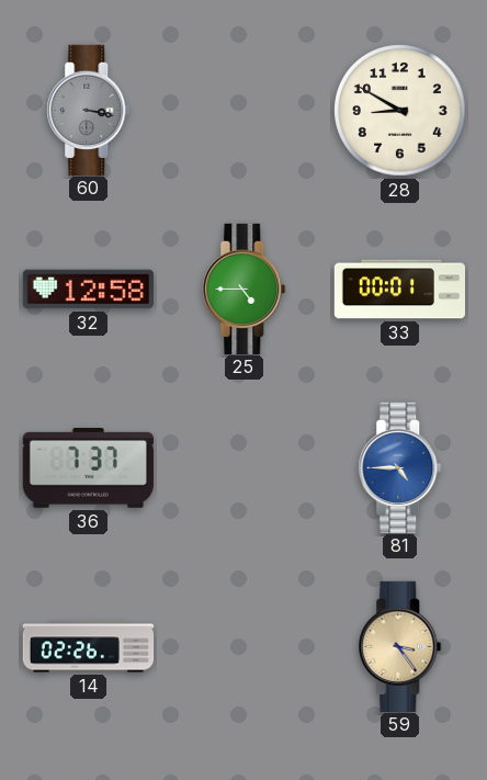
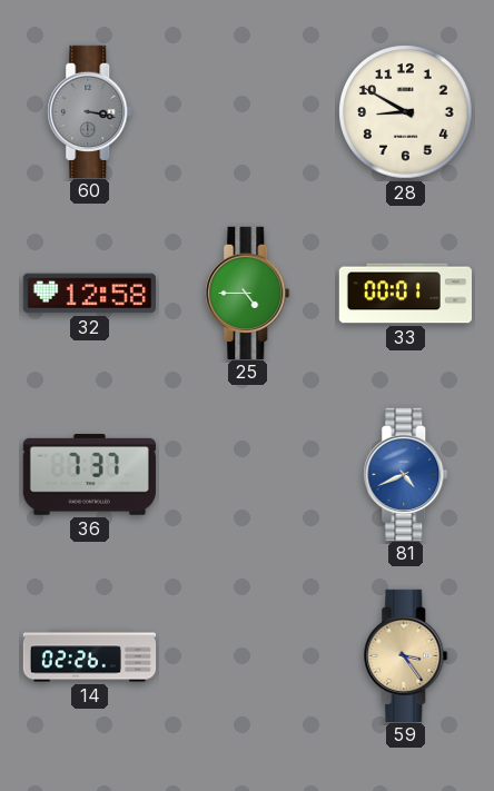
81: 4:45 -> 4:41
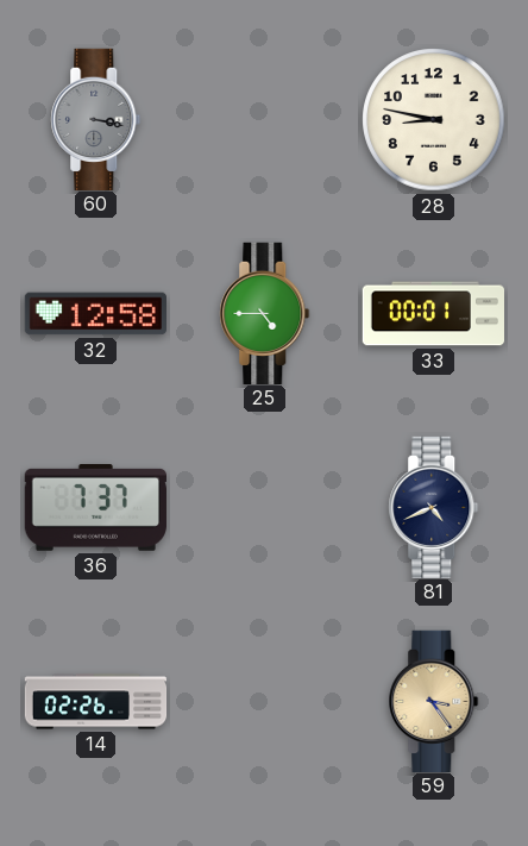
28: 8:50 -> 8:47
81 dial: blue -> navy
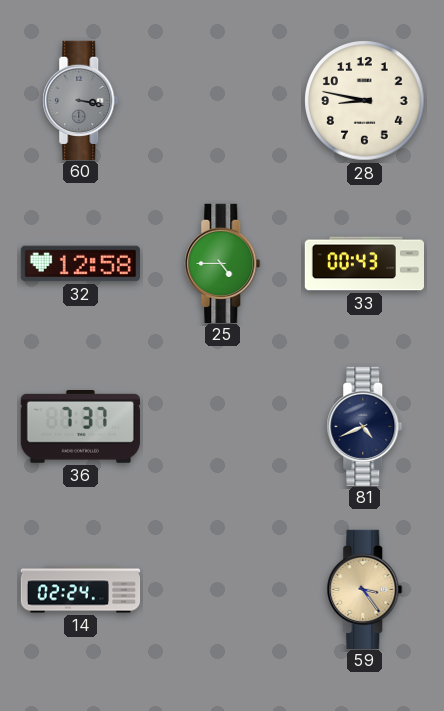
33: 00:01 -> 00:43
14: 02:26 -> 02:24
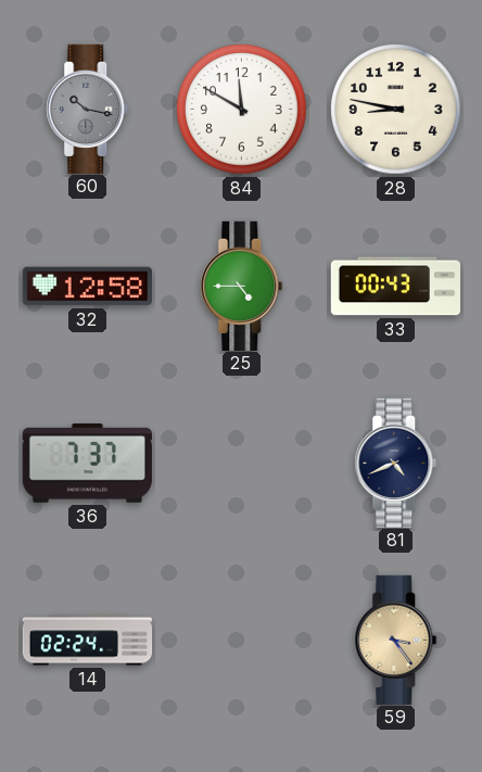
60: 3:17 -> 10:17
84: none -> 11:50
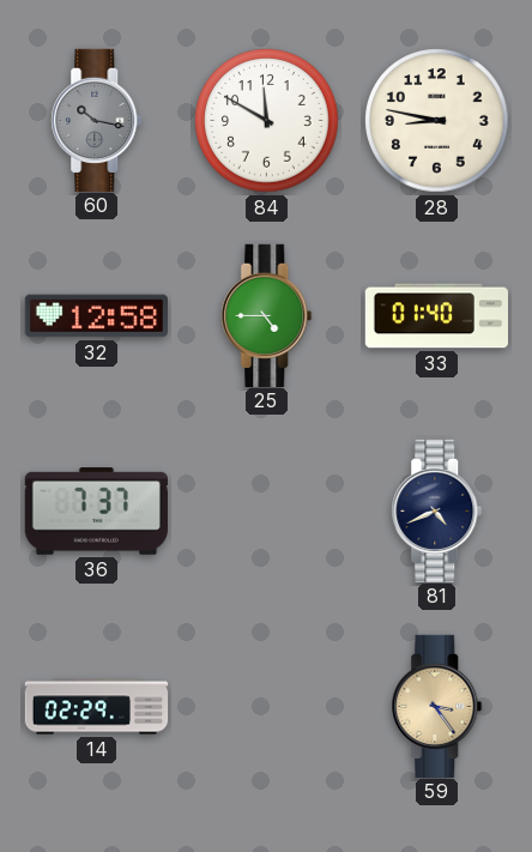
33: 00:43 -> 01:40
14: 02:24 -> 02:29
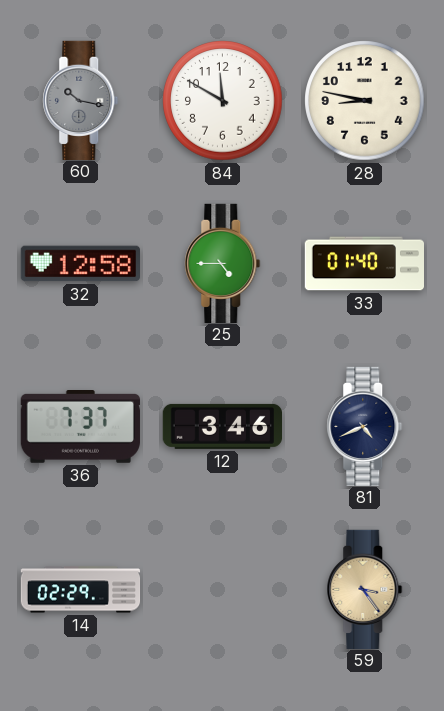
12: none -> 3:46
